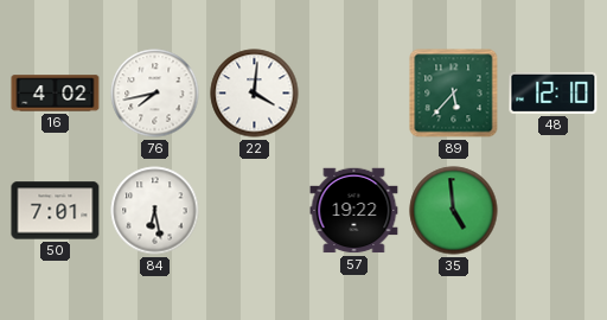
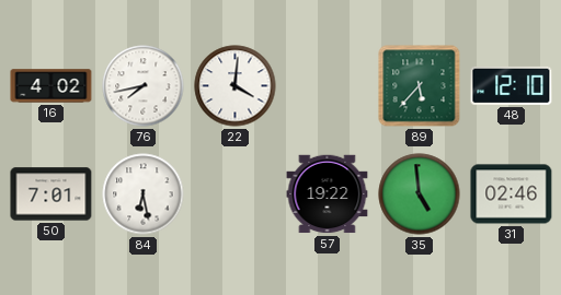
31: none -> 02:46
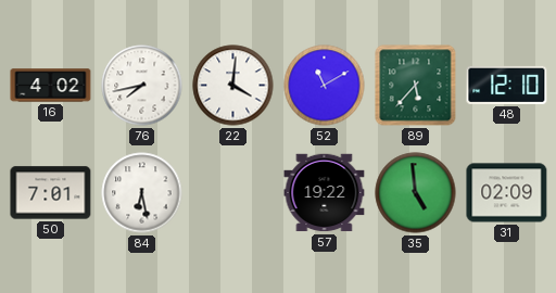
52: none -> 11:10
31: 02:46 -> 02:09
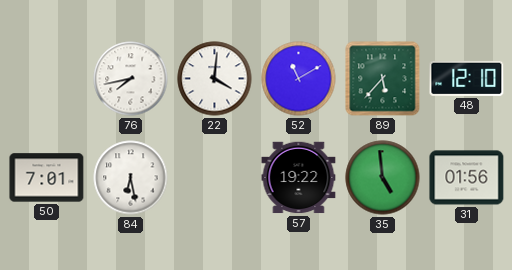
16: 4:02 -> none
31: 02:09 -> 01:56
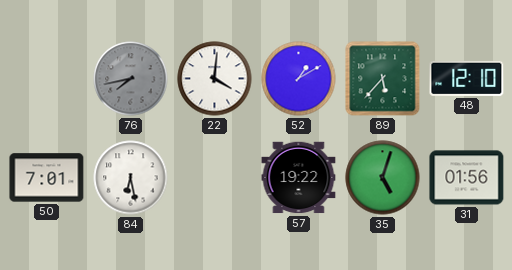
76 dial: white -> grey
52: 11:10 -> 1:10
35: 4:59 -> 5:03
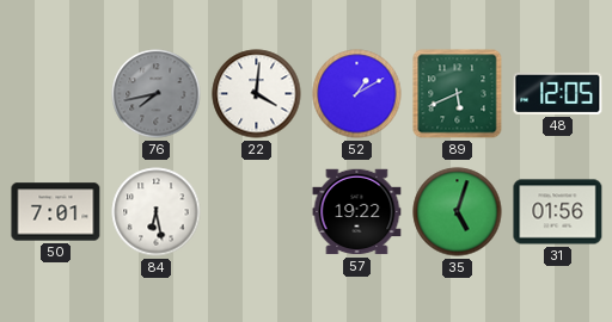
89: 5:37 -> 5:41
48: 12:10 -> 12:05
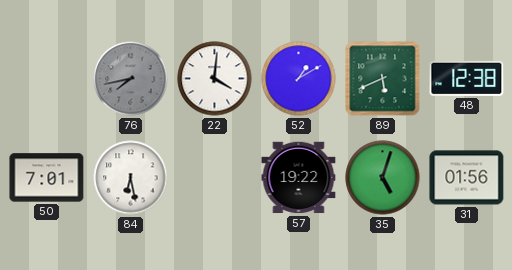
48: 12:05 -> 12:38
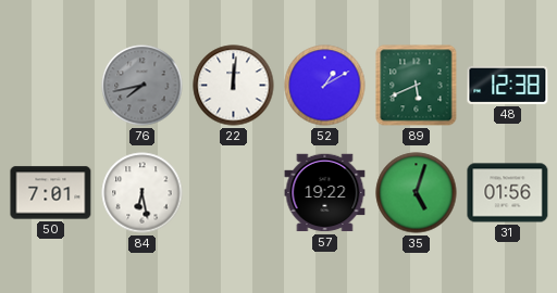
22: 4:01 -> 12:01
